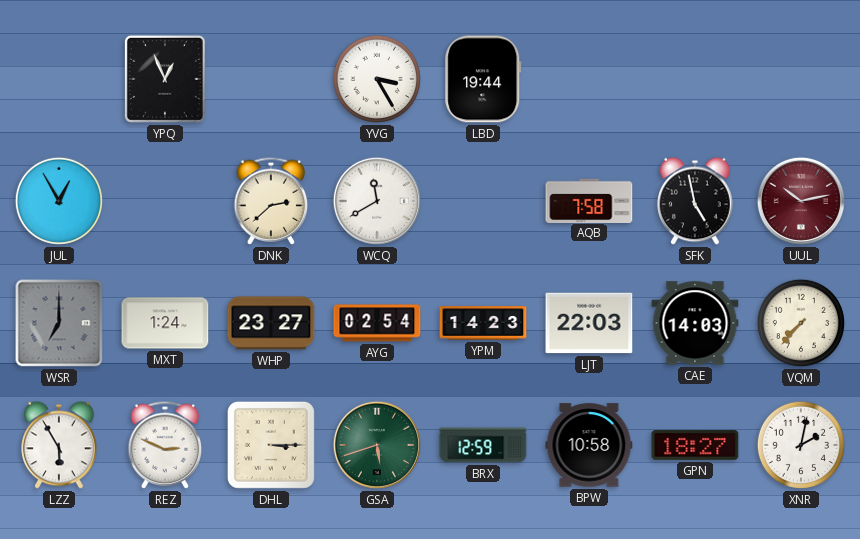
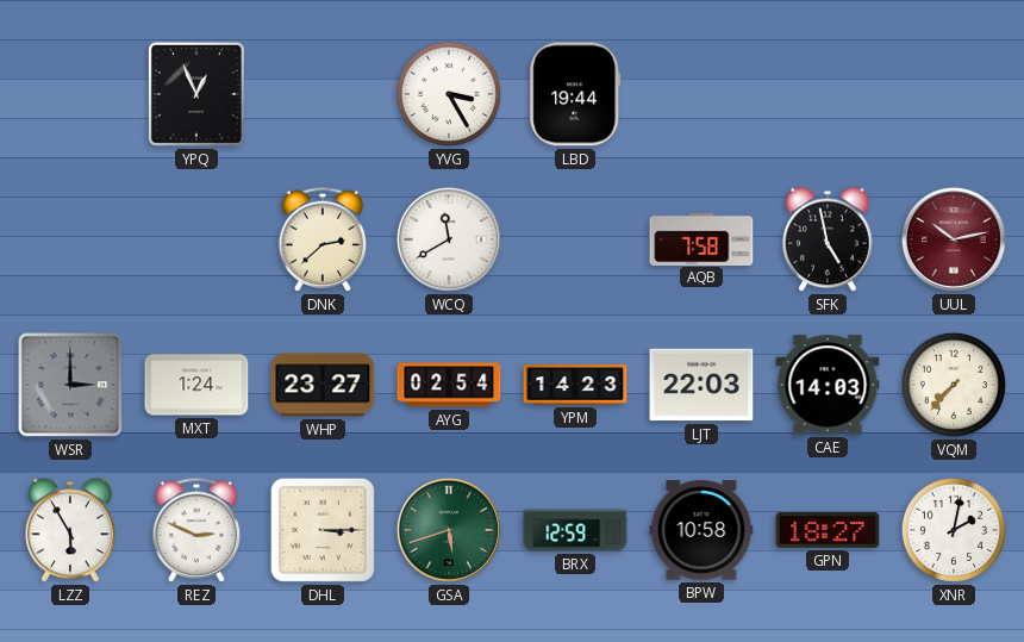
JUL: 12:55 -> none
WSR: 7:00 -> 3:00
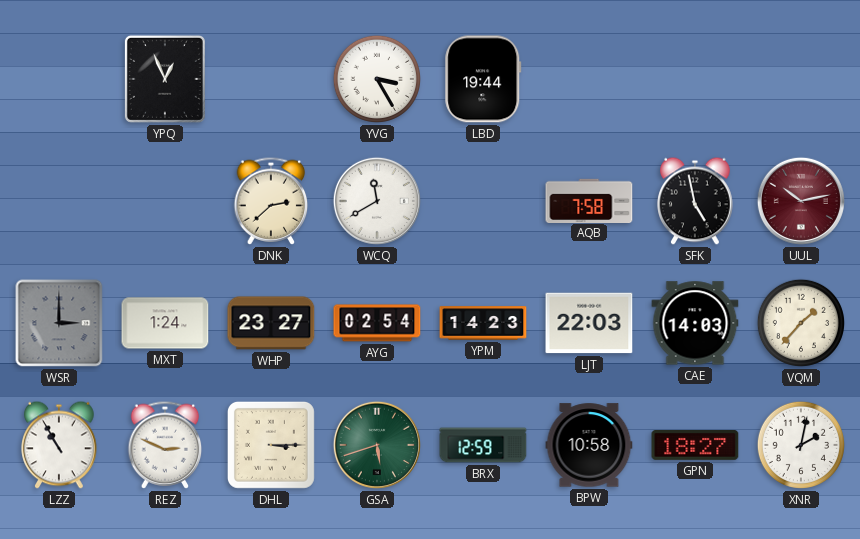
VQM: 7:37 -> 1:37
LZZ: 5:55 -> 10:55
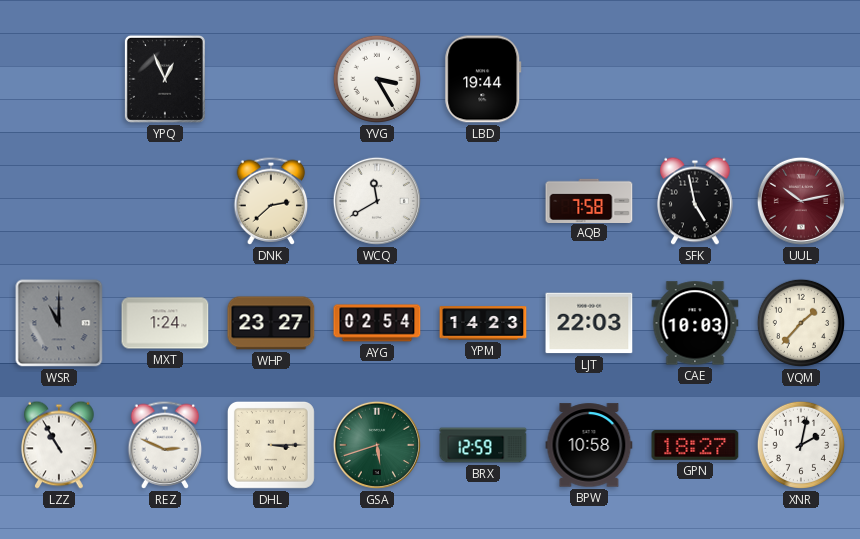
WSR: 3:00 -> 11:00
CAE: 14:03 -> 10:03
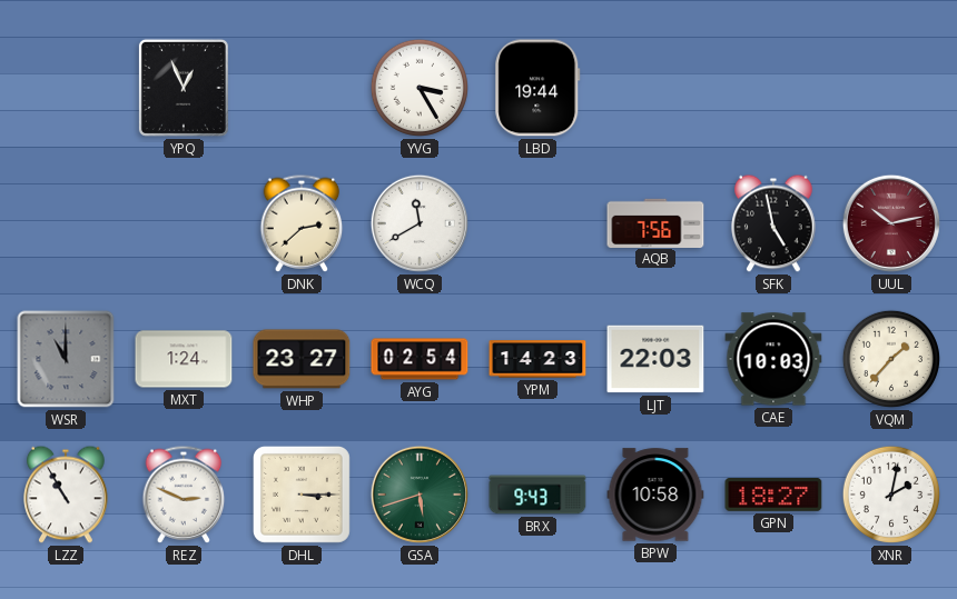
AQB: 7:58 -> 7:56
BRX: 12:59 -> 9:43
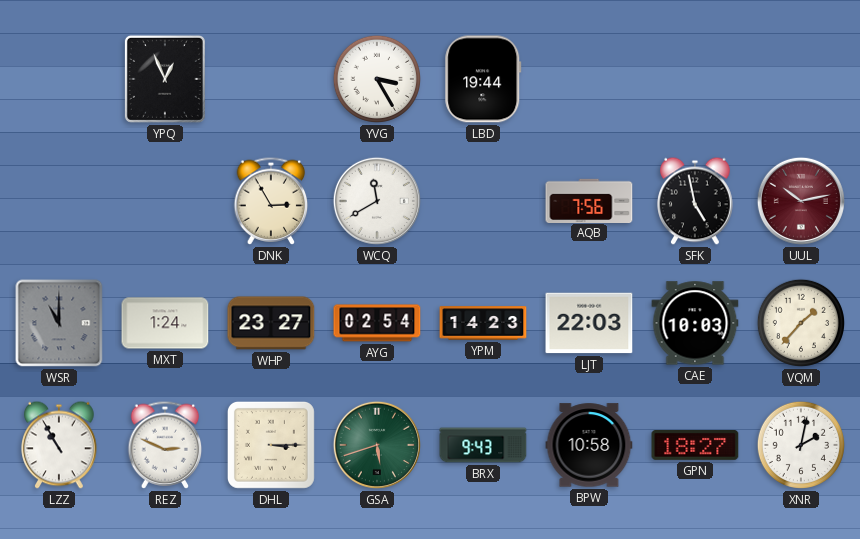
DNK: 2:38 -> 2:55
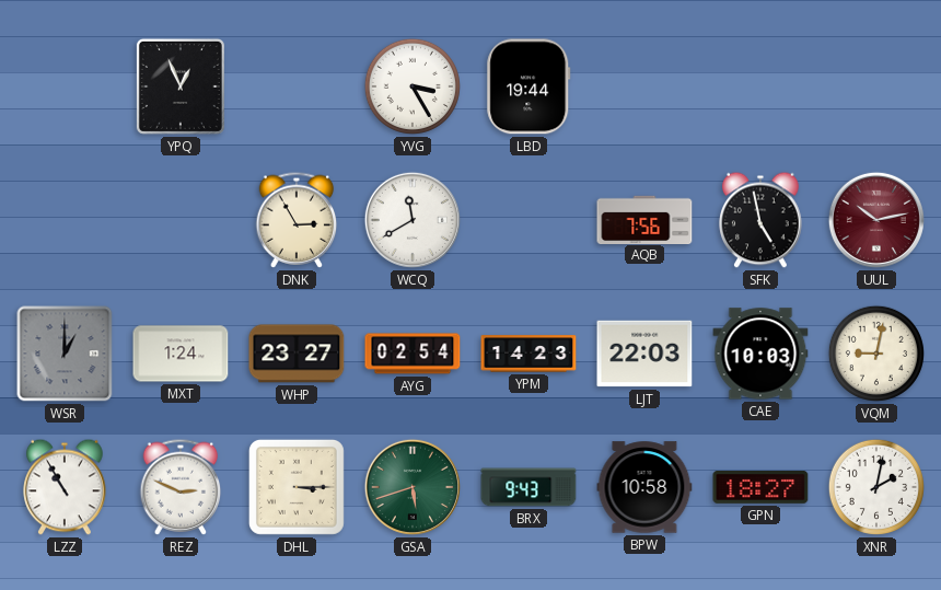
WSR: 11:00 -> 1:00
VQM: 1:37 -> 9:02
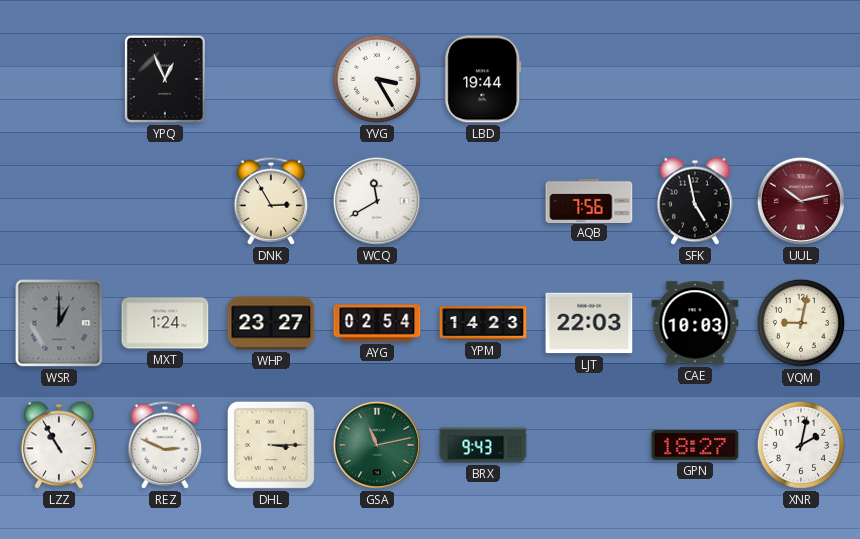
GSA: 5:42 -> 11:13
BPW: 10:58 -> none
